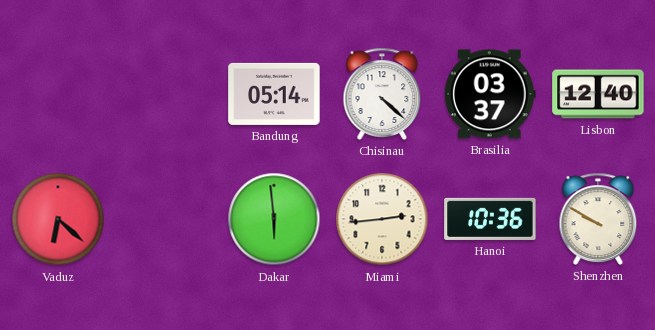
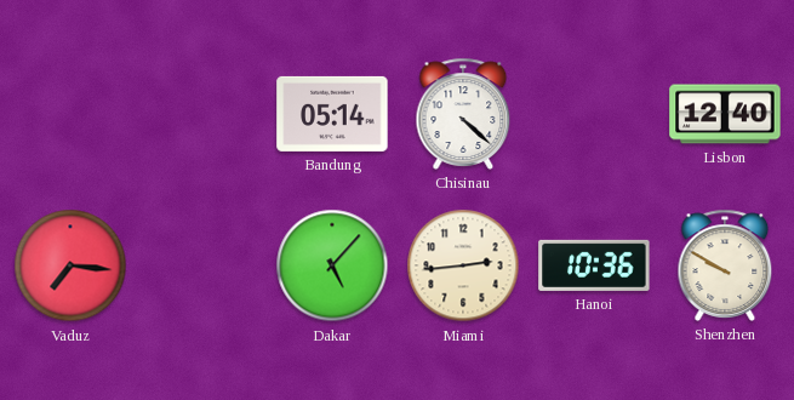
Brasilia: 03:37 -> none
Vaduz: 6:22 -> 7:16
Dakar: 5:59 -> 5:07
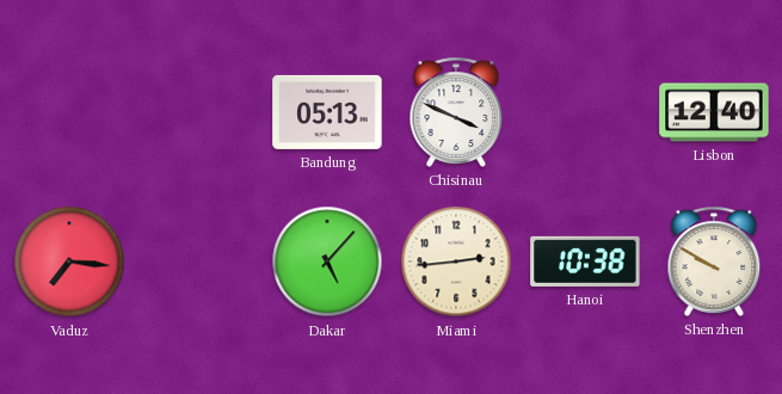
Bandung: 05:14 -> 05:13
Chisinau: 4:22 -> 3:49
Hanoi: 10:36 -> 10:38
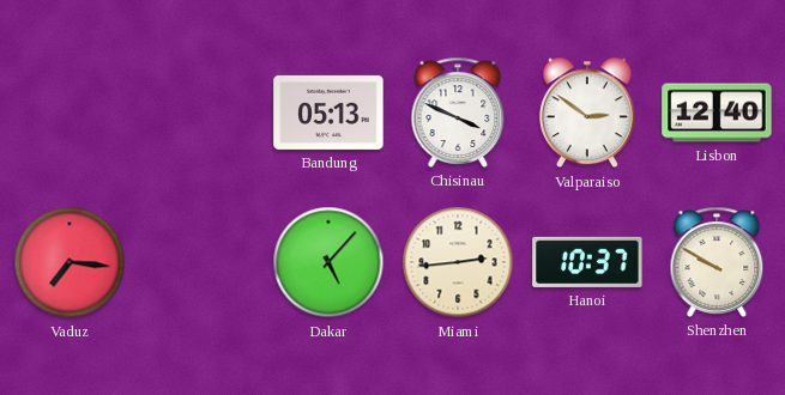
Valparaiso: none -> 2:51
Hanoi: 10:38 -> 10:37
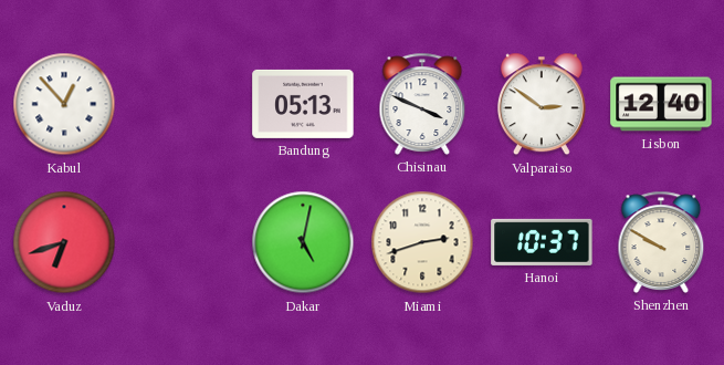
Kabul: none -> 12:53
Vaduz: 7:16 -> 6:42
Dakar: 5:07 -> 5:02
Miami: 2:44 -> 2:42
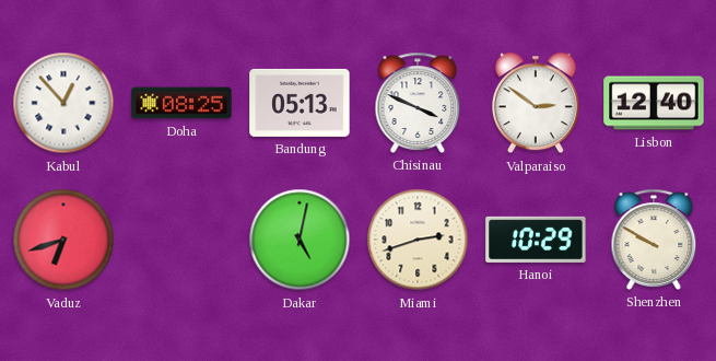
Doha: none -> 08:25
Hanoi: 10:37 -> 10:29
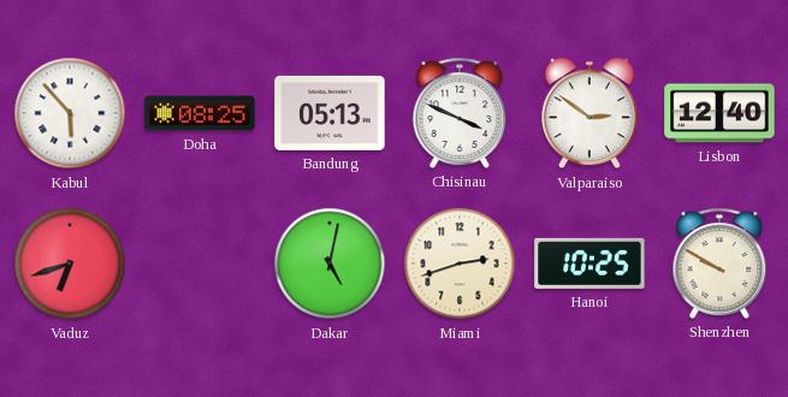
Kabul: 12:53 -> 5:53
Hanoi: 10:29 -> 10:25
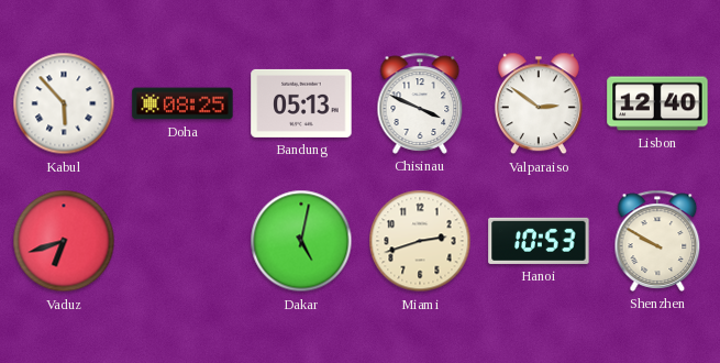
Hanoi: 10:25 -> 10:53
